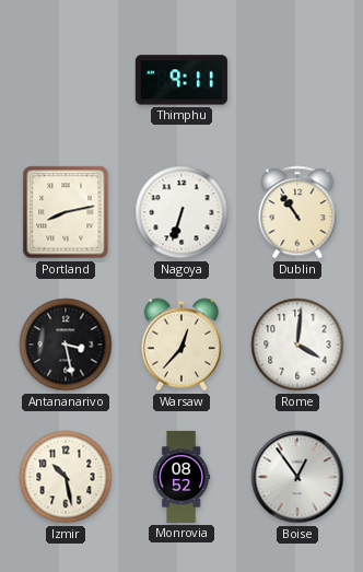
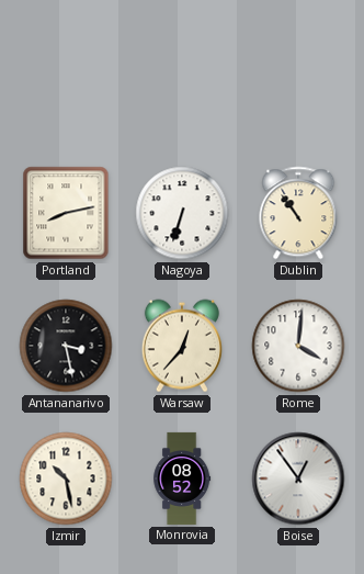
Thimphu: 9:11 -> none
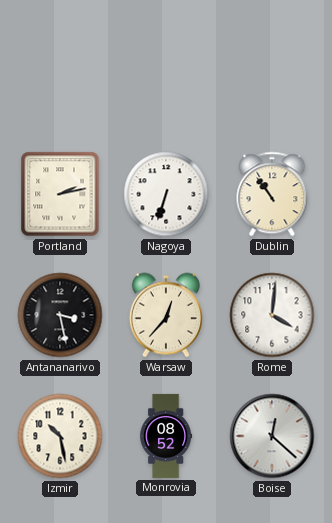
Portland: 8:13 -> 2:13
Boise: 12:54 -> 12:22
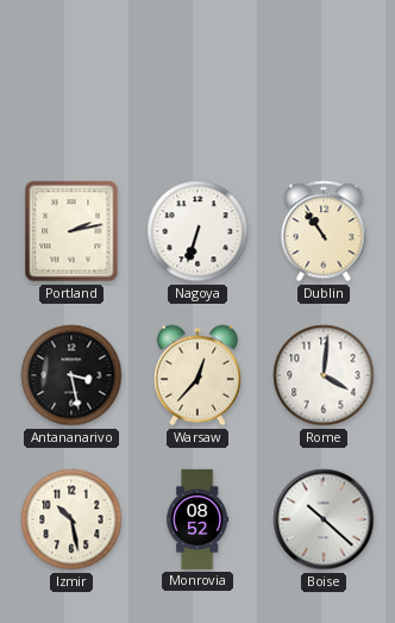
Boise: 12:22 -> 10:22
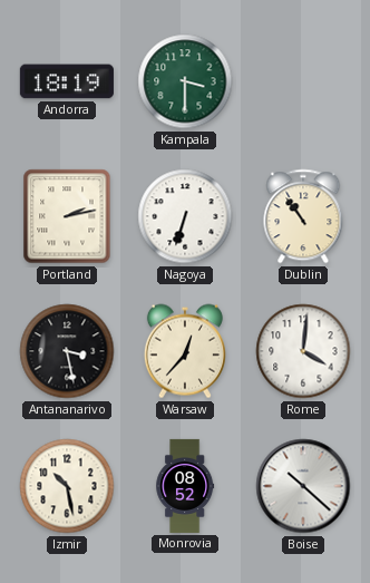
Andorra: none -> 18:19
Kampala: none -> 3:30
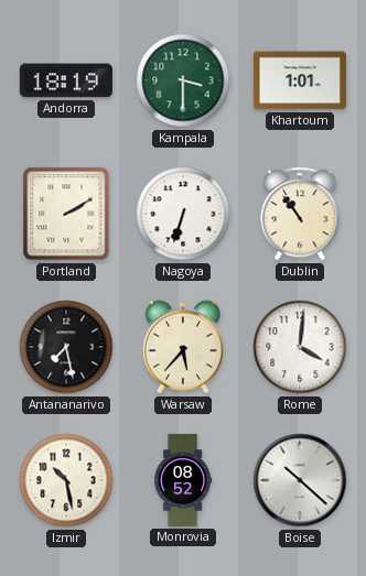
Khartoum: none -> 1:01
Portland: 2:13 -> 2:10
Antananarivo: 3:28 -> 7:28
Warsaw: 12:37 -> 5:37
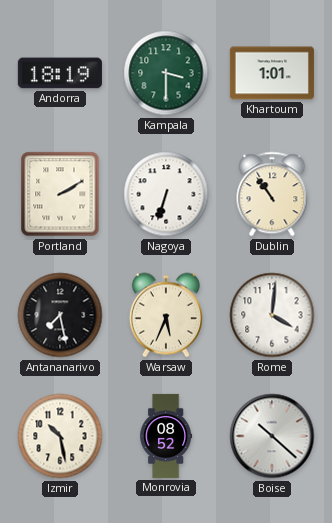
Warsaw: 5:37 -> 5:34
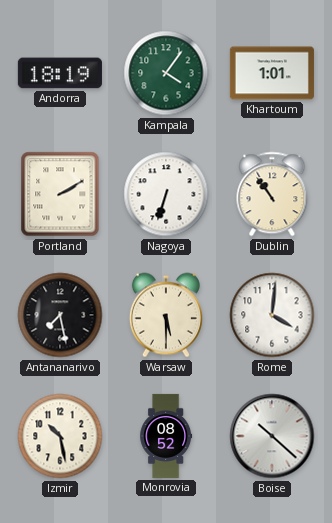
Kampala: 3:30 -> 4:06
Warsaw: 5:34 -> 5:30
